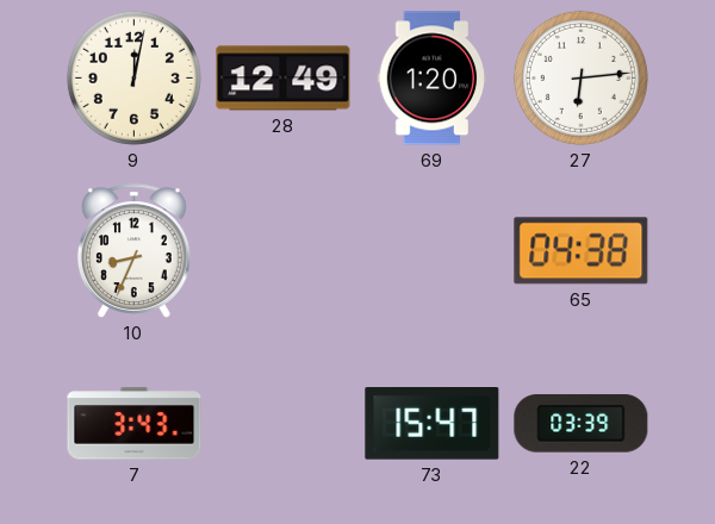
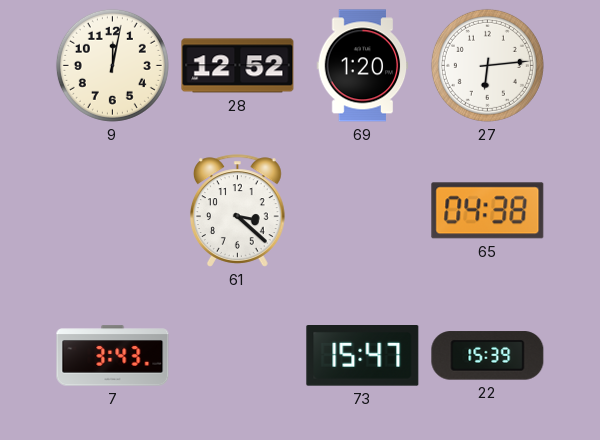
28: 12:49 -> 12:52
10: 8:34 -> none
61: none -> 3:22
22: 03:39 -> 15:39
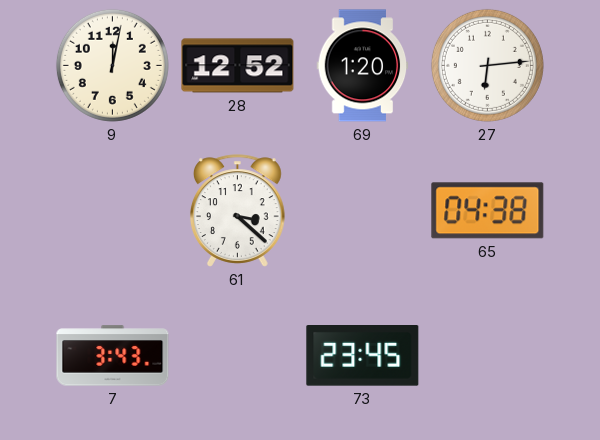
73: 15:47 -> 23:45
22: 15:39 -> none
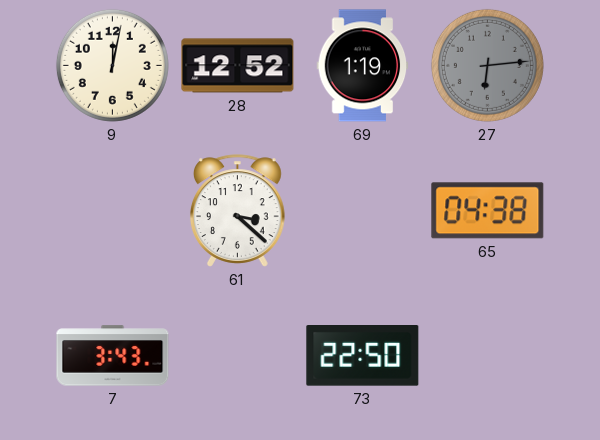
69: 1:20 -> 1:19
27 dial: white -> grey
73: 23:45 -> 22:50
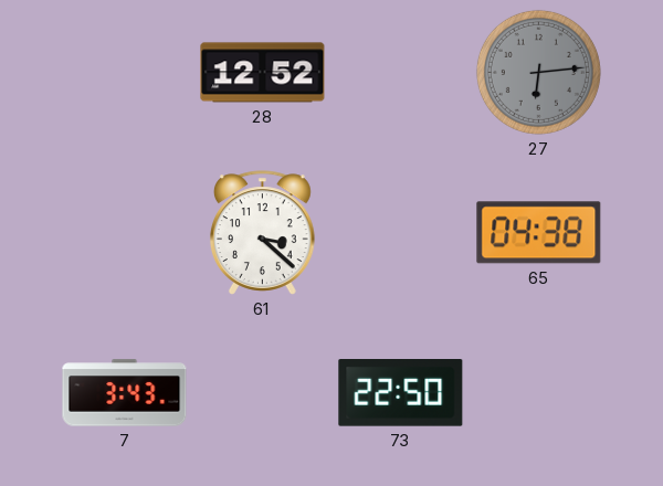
9: 12:02 -> none
69: 1:19 -> none
